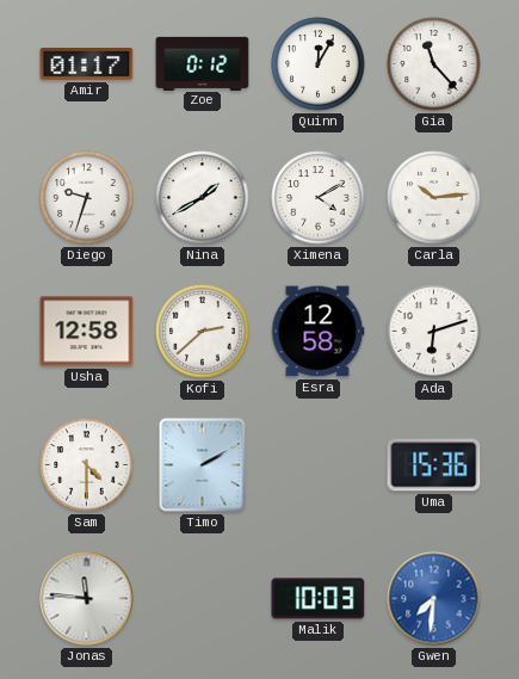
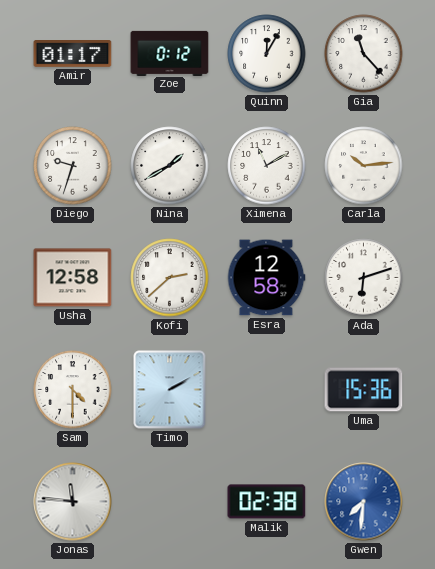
Ximena: 4:10 -> 11:10
Malik: 10:03 -> 02:38
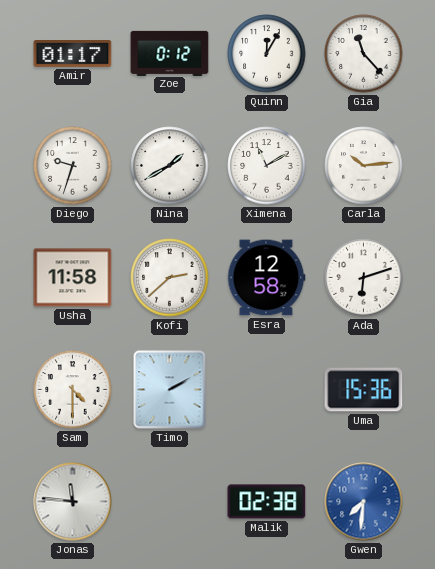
Usha: 12:58 -> 11:58
